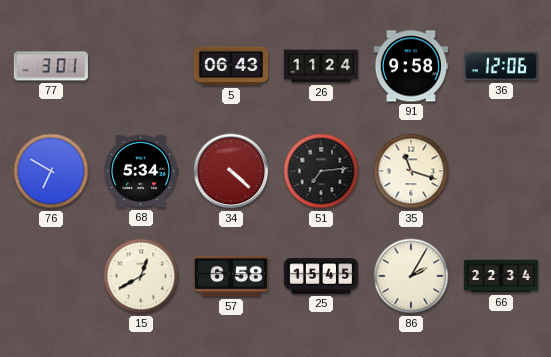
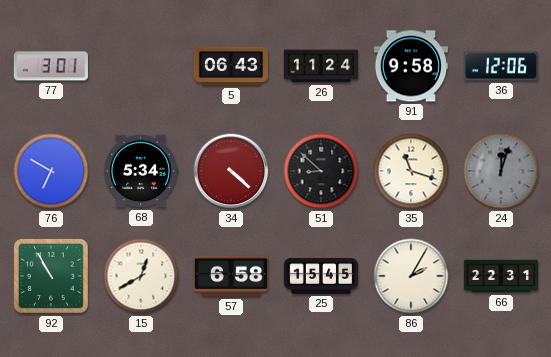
51: 7:14 -> 8:52
24: none -> 12:03
92: none -> 10:55
66: 22:34 -> 22:31
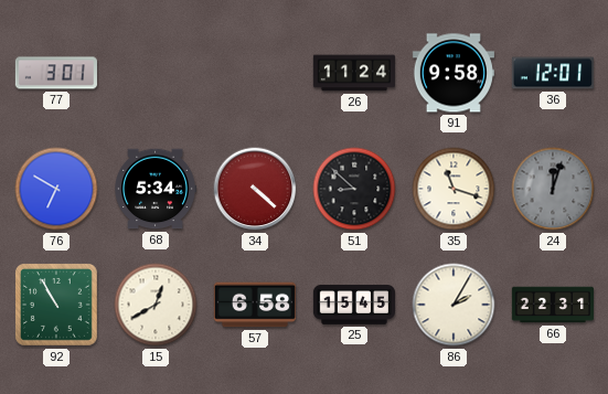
5: 06:43 -> none
36: 12:06 -> 12:01
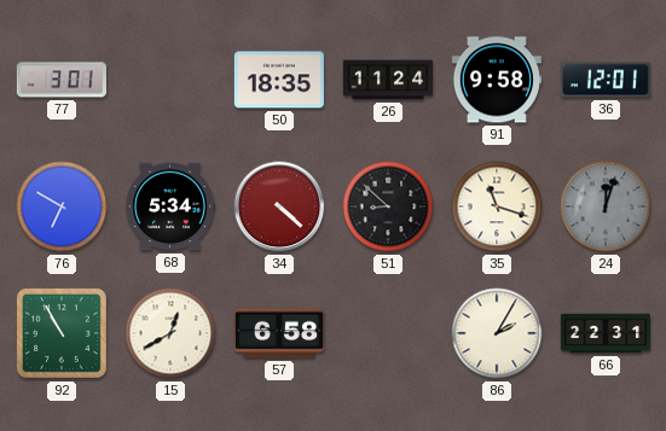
50: none -> 18:35
25: 15:45 -> none
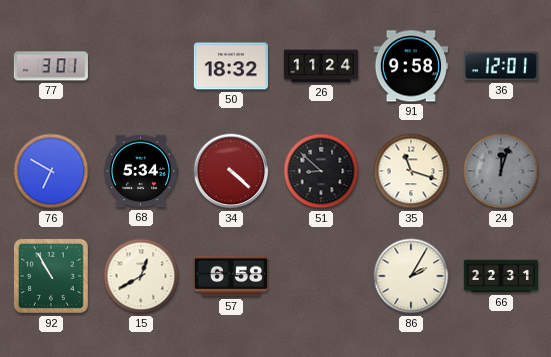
50: 18:35 -> 18:32
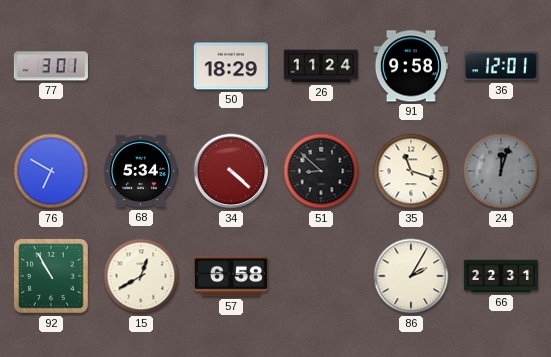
50: 18:32 -> 18:29
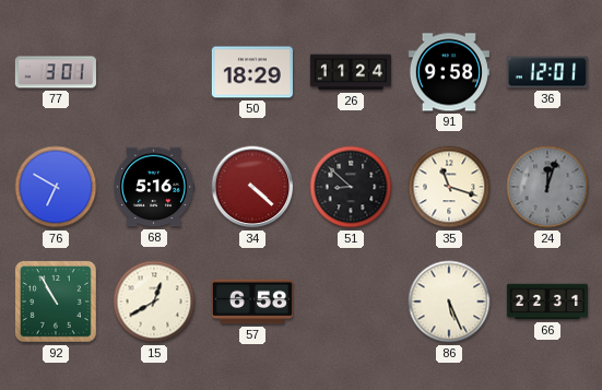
68: 5:34 -> 5:16
86: 2:05 -> 5:26
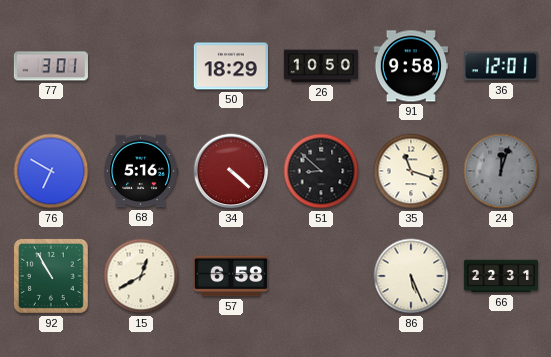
26: 11:24 -> 10:50
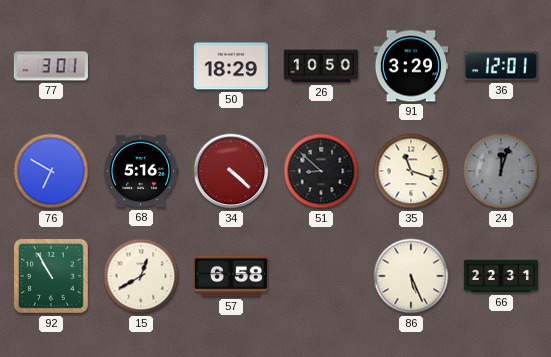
91: 9:58 -> 3:29
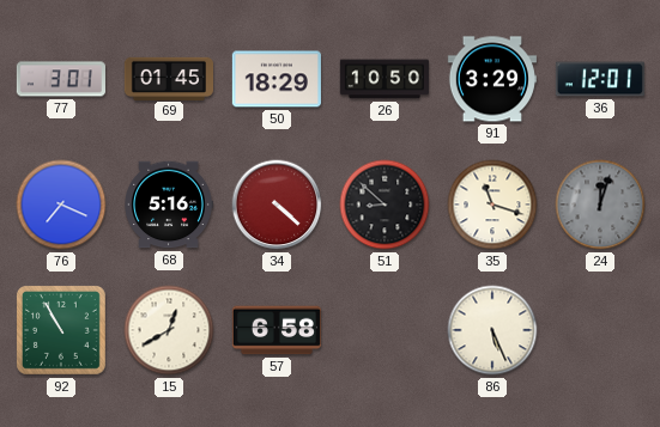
69: none -> 01:45
76: 6:50 -> 7:19
66: 22:31 -> none
